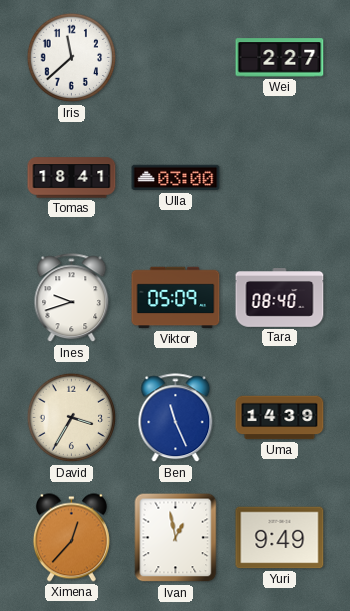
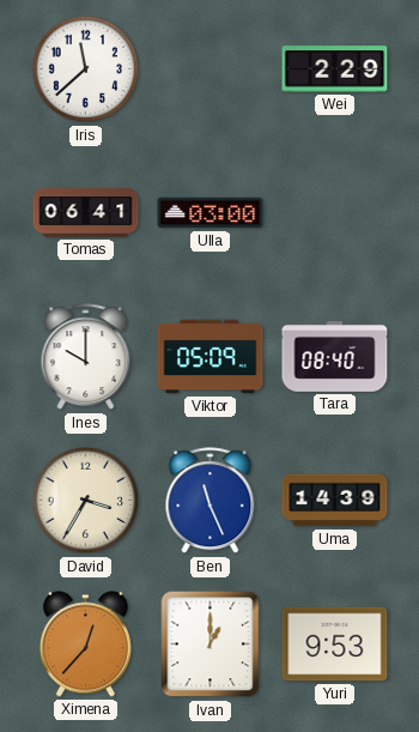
Wei: 2:27 -> 2:29
Tomas: 18:41 -> 06:41
Ines: 9:42 -> 10:00
Ivan: 12:58 -> 1:00
Yuri: 9:49 -> 9:53
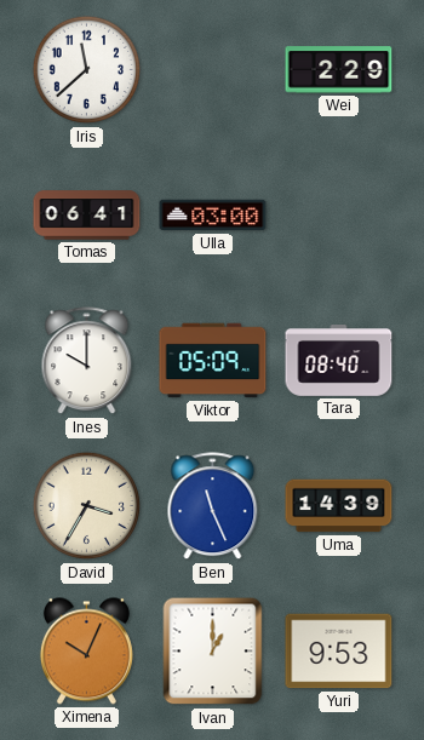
Ximena: 12:37 -> 10:04
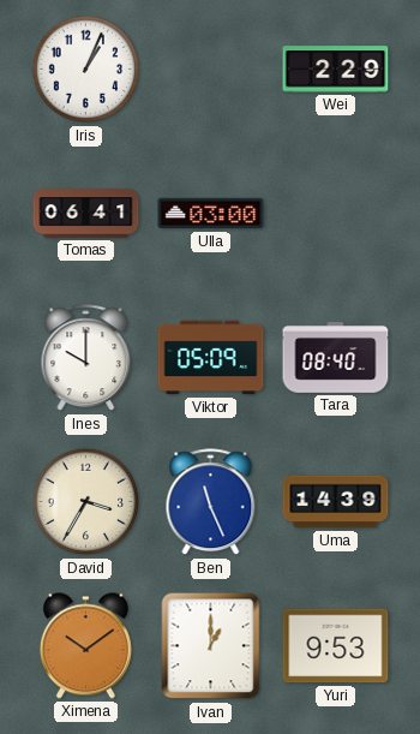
Iris: 11:38 -> 1:04
Ximena: 10:04 -> 10:09
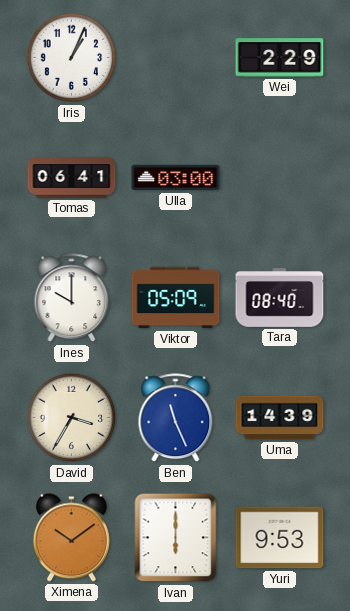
Ivan: 1:00 -> 6:00
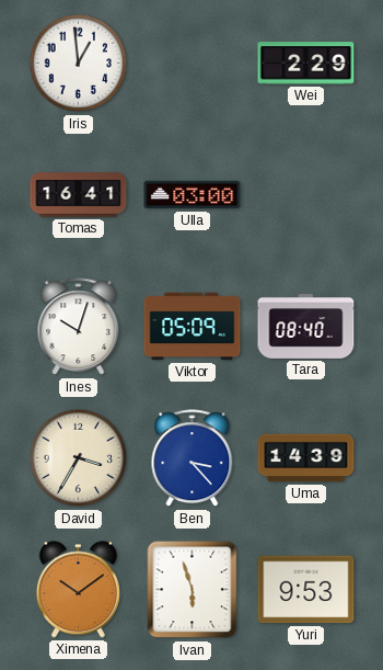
Iris: 1:04 -> 12:59
Tomas: 06:41 -> 16:41
Ines: 10:00 -> 10:03
Ben: 11:26 -> 3:23
Ivan: 6:00 -> 5:57
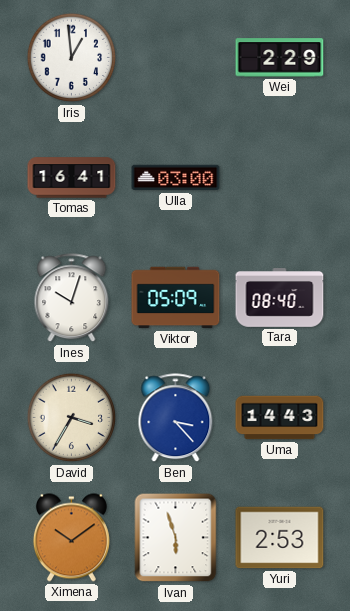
Uma: 14:39 -> 14:43
Yuri: 9:53 -> 2:53
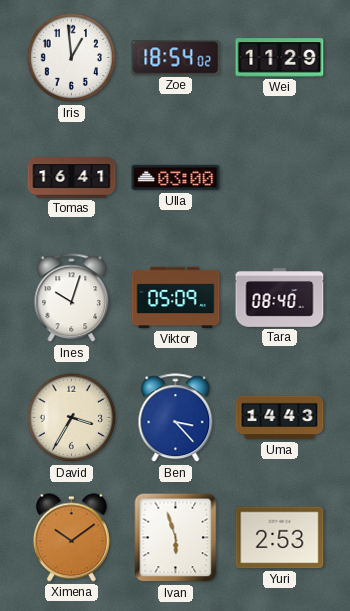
Zoe: none -> 18:54
Wei: 2:29 -> 11:29
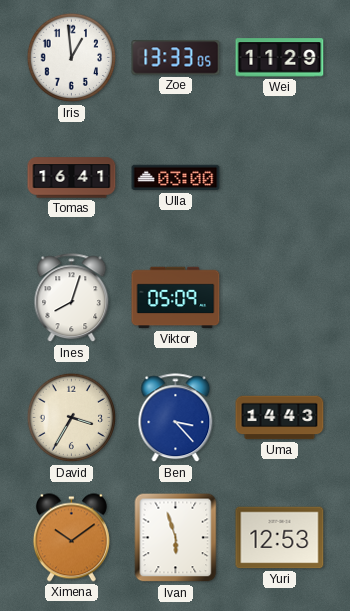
Zoe: 18:54 -> 13:33
Ines: 10:03 -> 8:03
Tara: 08:40 -> none
Yuri: 2:53 -> 12:53
